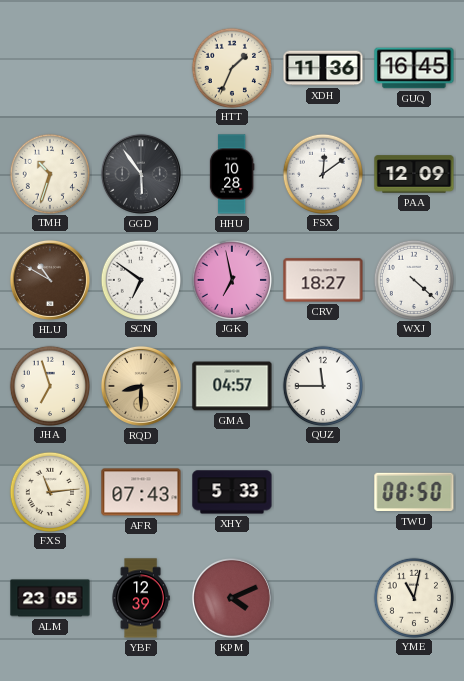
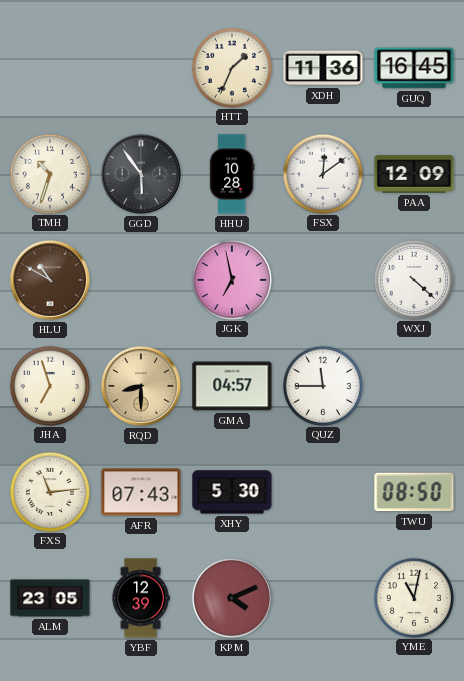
SCN: 6:51 -> none
CRV: 18:27 -> none
XHY: 5:33 -> 5:30
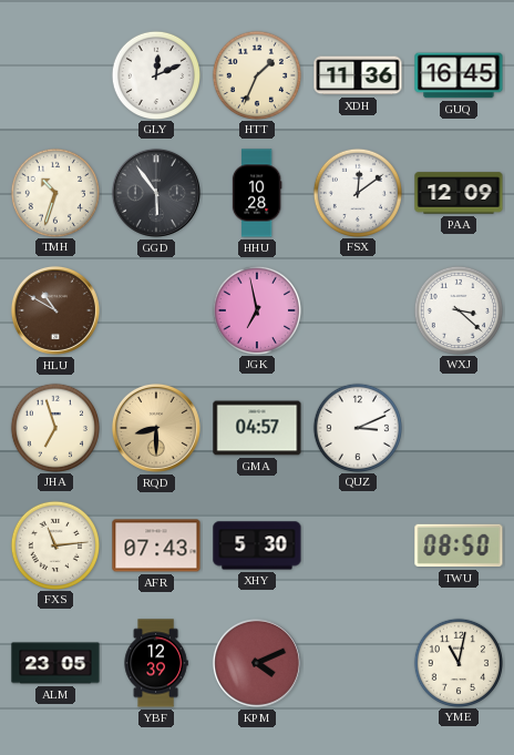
GLY: none -> 12:11
WXJ: 4:22 -> 3:22
QUZ: 11:45 -> 3:11
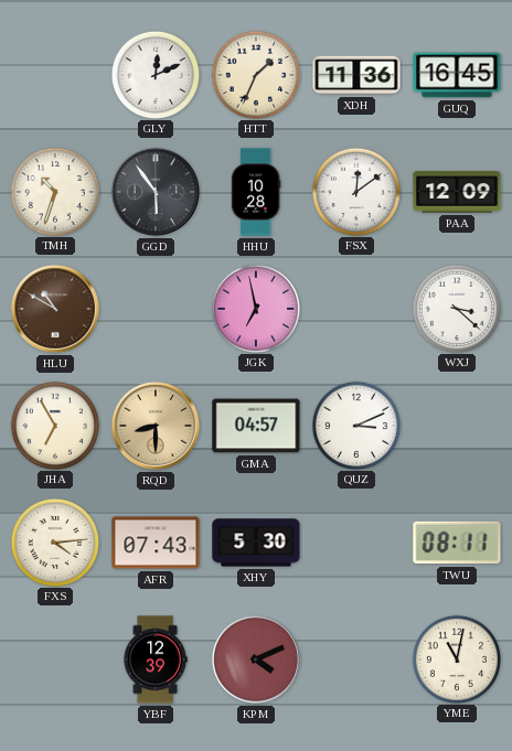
JHA: 6:57 -> 6:55
FXS: 11:14 -> 4:14
TWU: 08:50 -> 08:11
ALM: 23:05 -> none
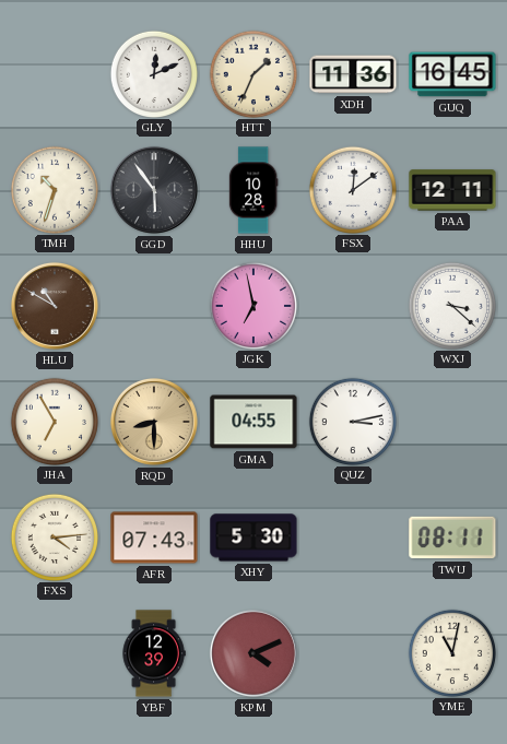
PAA: 12:09 -> 12:11
GMA: 04:57 -> 04:55
QUZ: 3:11 -> 3:13
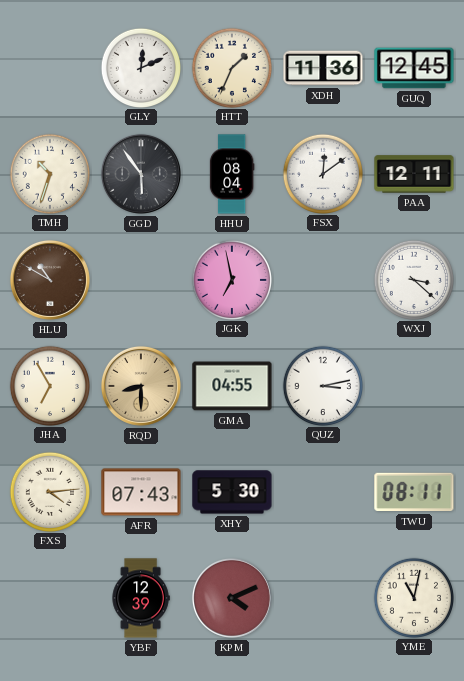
GUQ: 16:45 -> 12:45
HHU: 10:28 -> 08:04
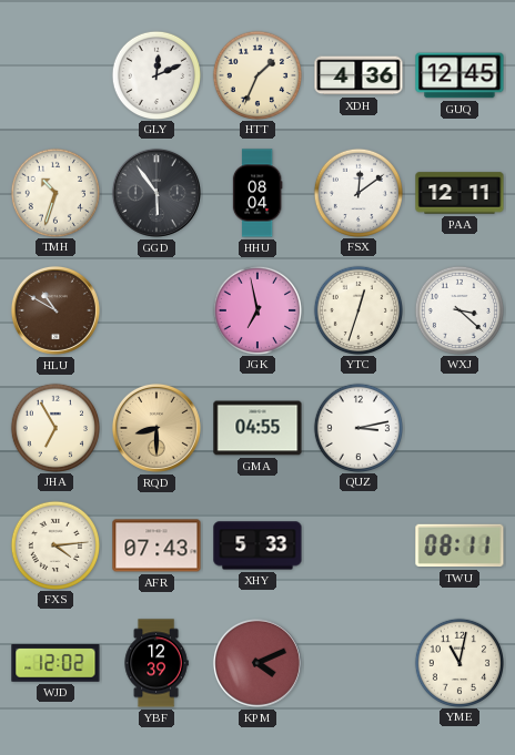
XDH: 11:36 -> 4:36
YTC: none -> 12:33
XHY: 5:30 -> 5:33
WJD: none -> 12:02
